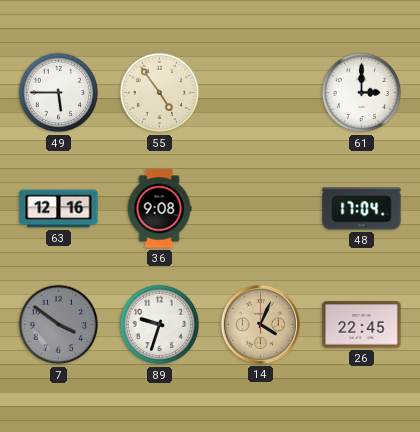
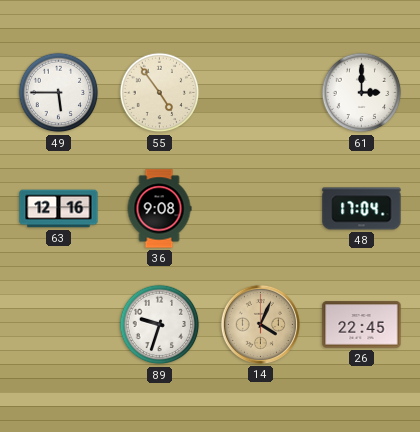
7: 3:51 -> none
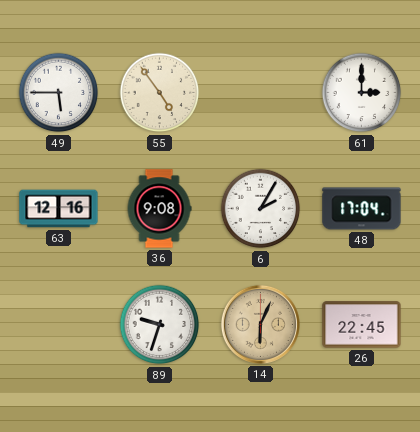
6: none -> 2:05
14: 4:04 -> 6:04
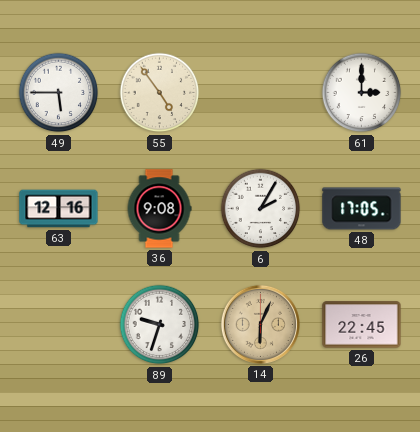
48: 17:04 -> 17:05
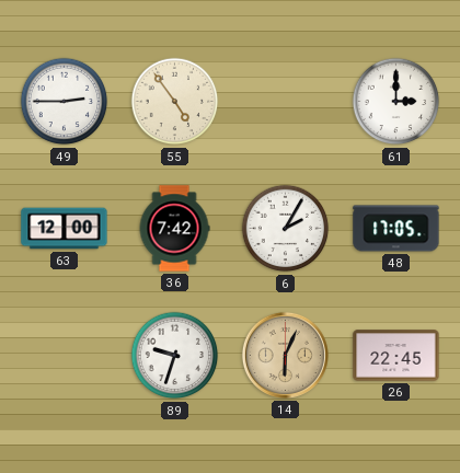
49: 5:45 -> 2:45
63: 12:16 -> 12:00
36: 9:08 -> 7:42
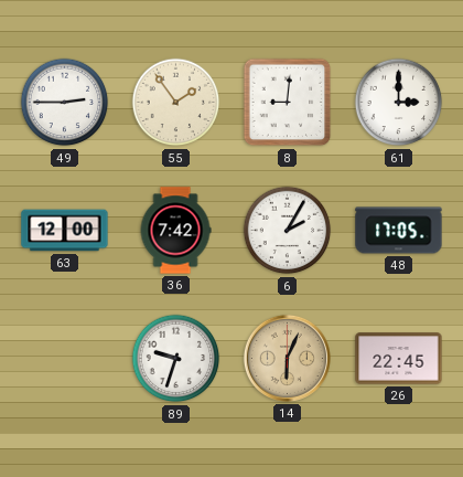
55: 4:54 -> 1:54
8: none -> 9:01
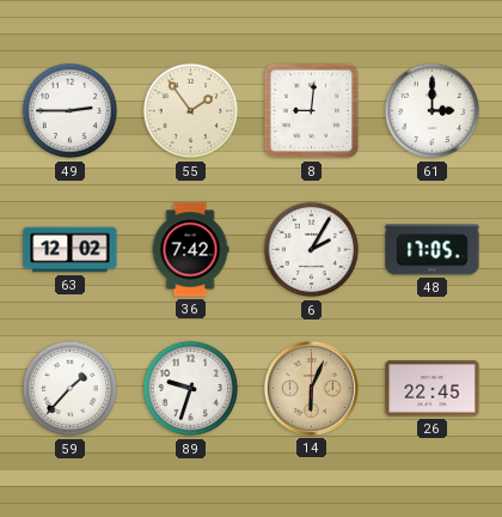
63: 12:00 -> 12:02
59: none -> 1:37
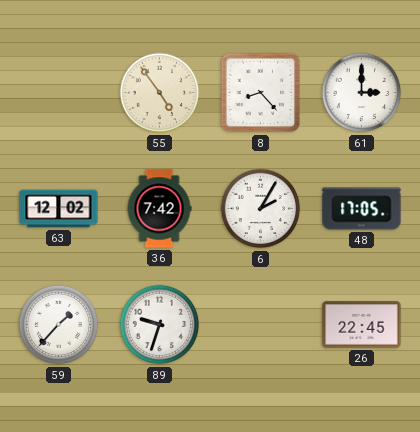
49: 2:45 -> none
55: 1:54 -> 4:54
8: 9:01 -> 8:23
14: 6:04 -> none
